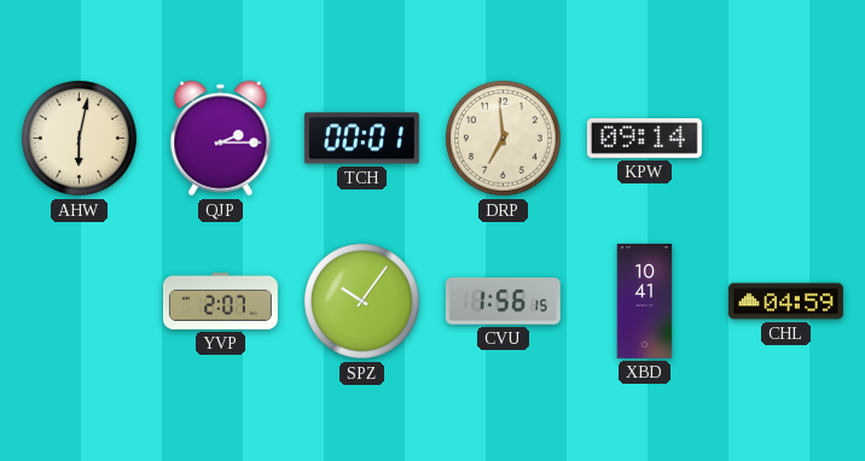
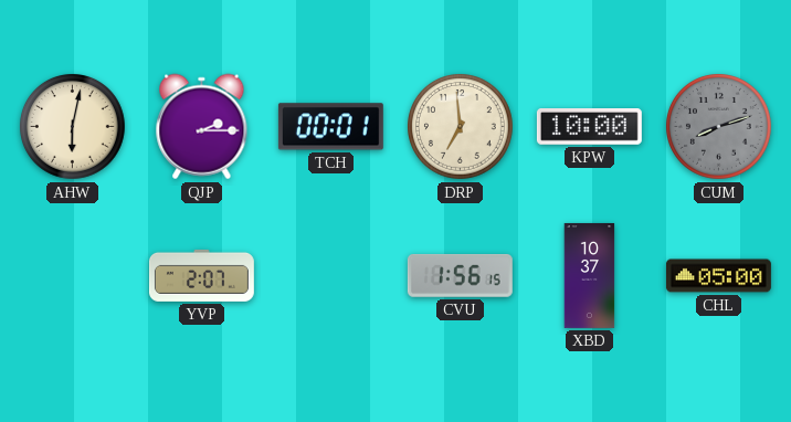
KPW: 09:14 -> 10:00
CUM: none -> 8:12
SPZ: 10:06 -> none
XBD: 10:41 -> 10:37
CHL: 04:59 -> 05:00
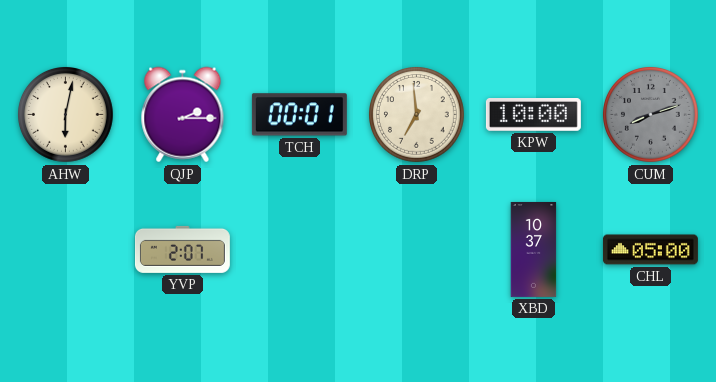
CVU: 1:56 -> none
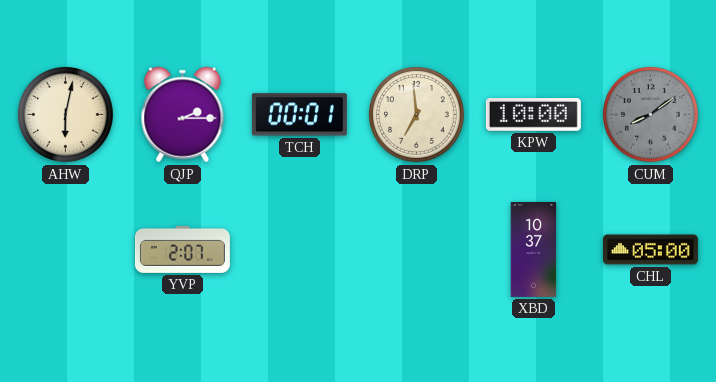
CUM: 8:12 -> 8:09
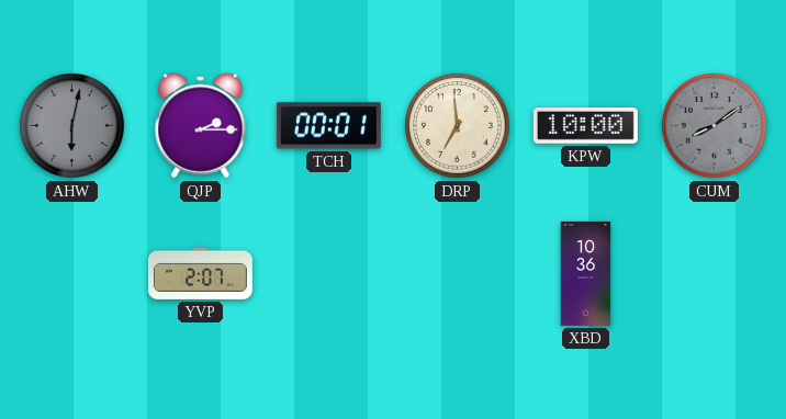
AHW dial: cream -> grey
XBD: 10:37 -> 10:36
CHL: 05:00 -> none
